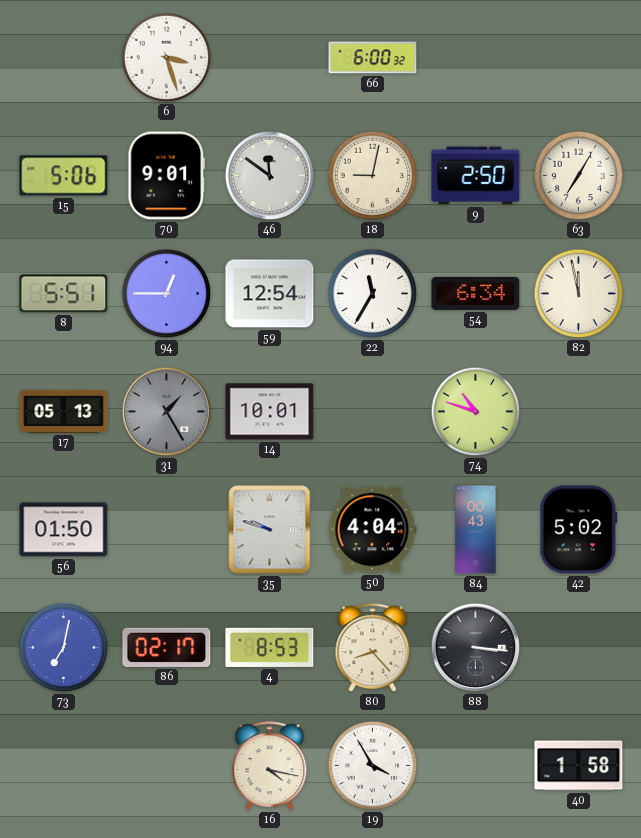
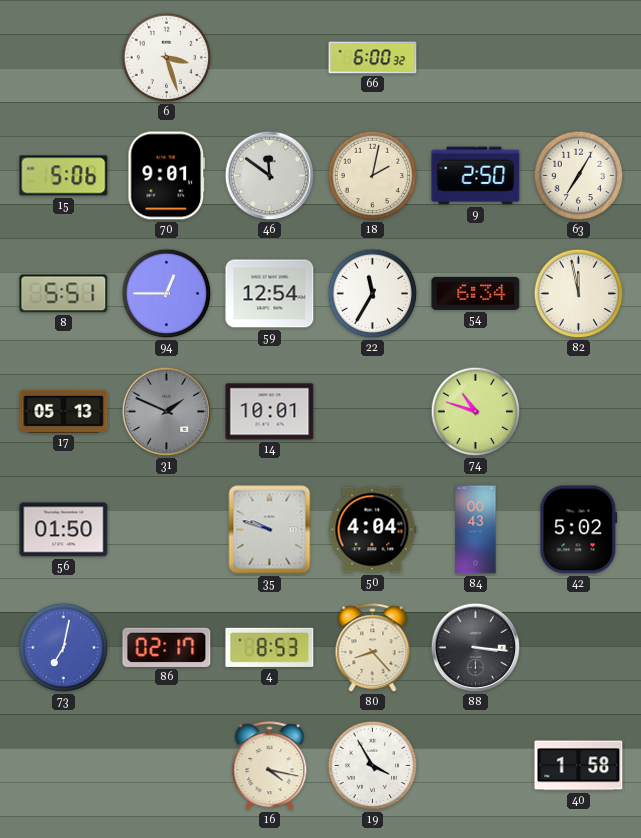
18: 9:02 -> 2:02
31: 1:25 -> 1:49
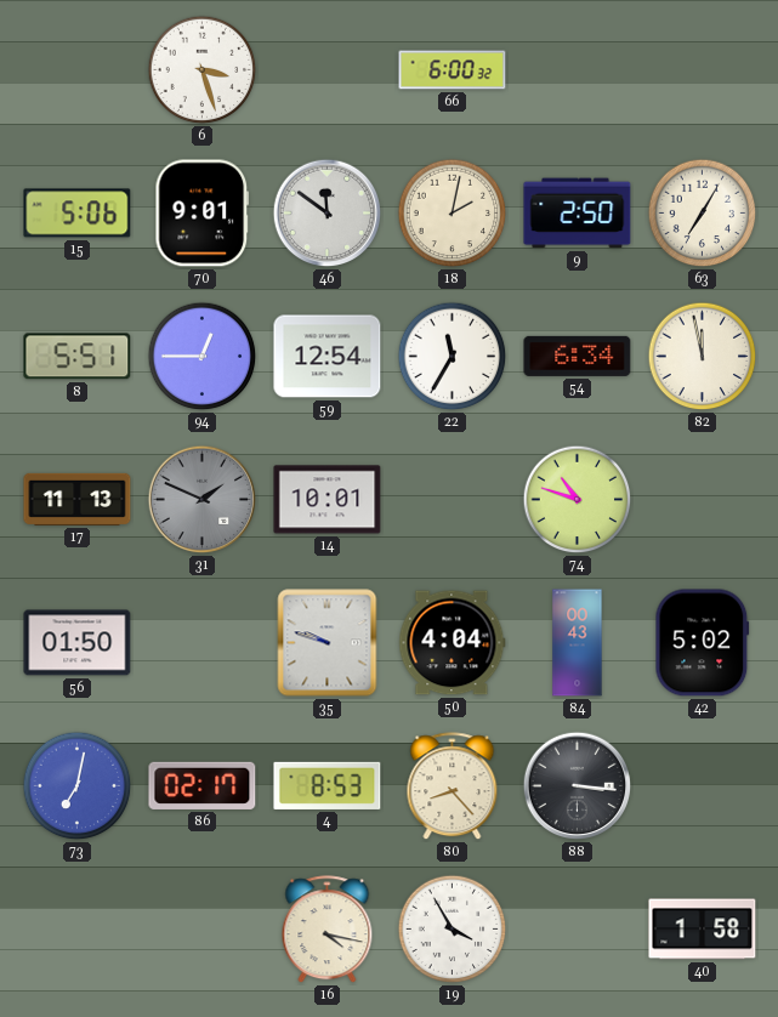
17: 05:13 -> 11:13
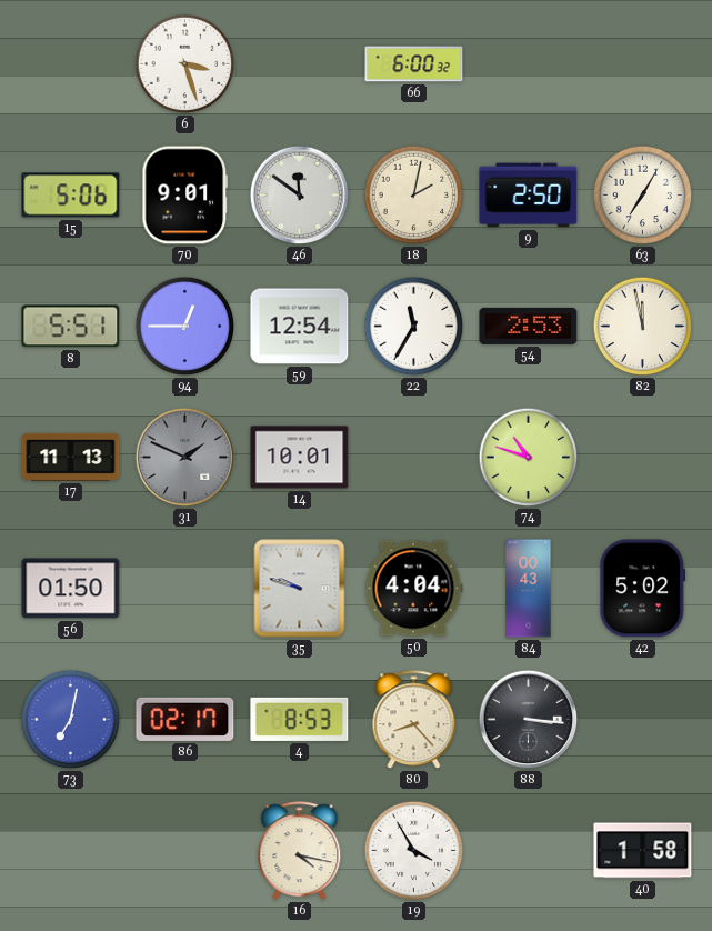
54: 6:34 -> 2:53
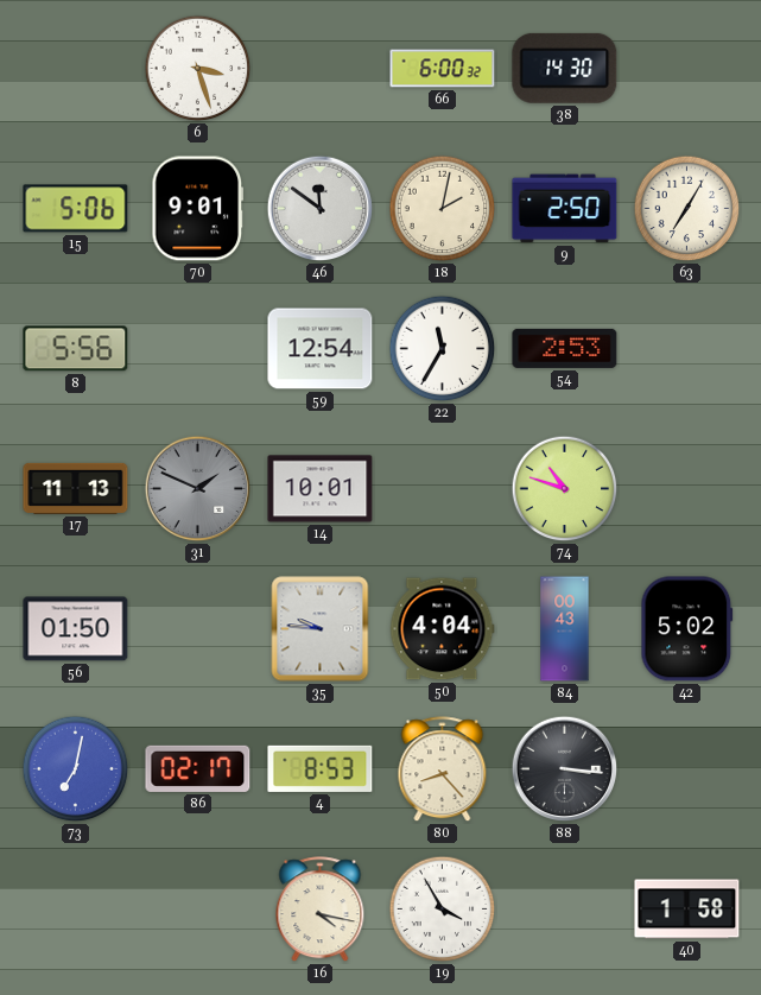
38: none -> 14:30
8: 5:51 -> 5:56
94: 12:45 -> none
82: 11:58 -> none
35: 9:48 -> 9:46
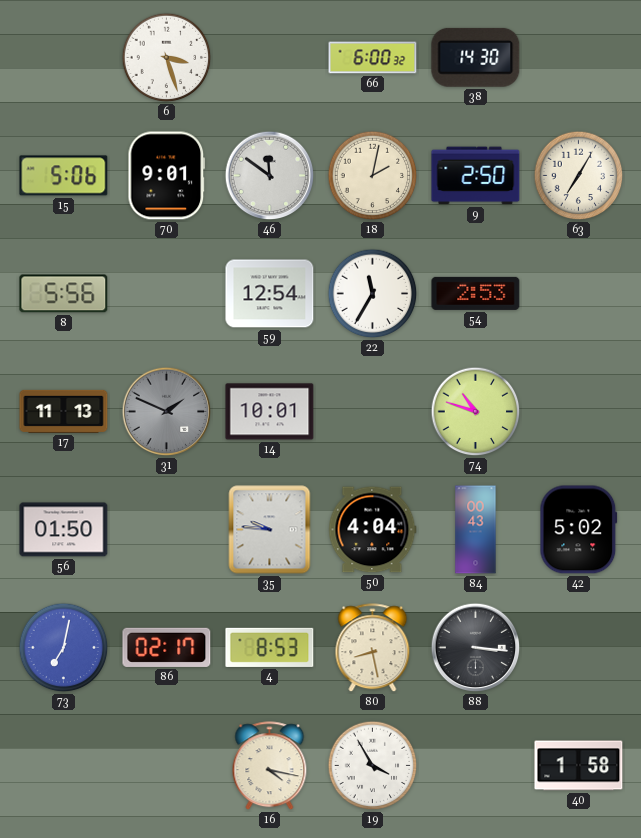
80: 8:23 -> 8:28
